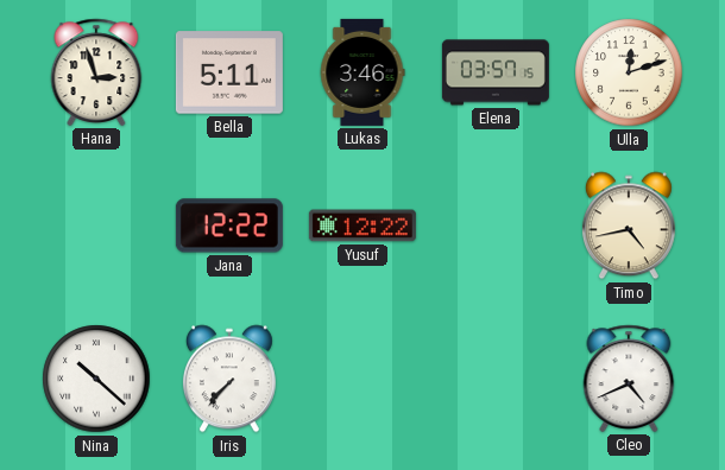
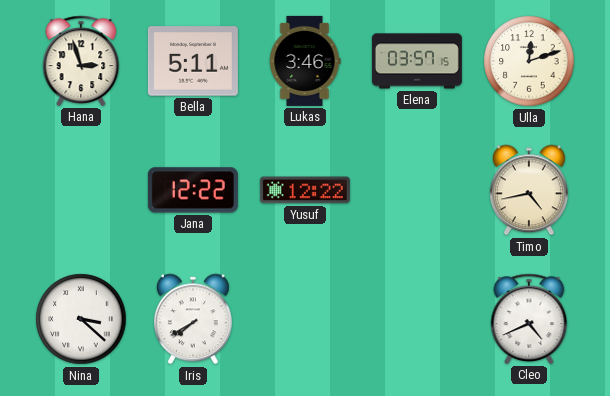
Nina: 10:22 -> 3:22
Iris: 7:37 -> 7:40
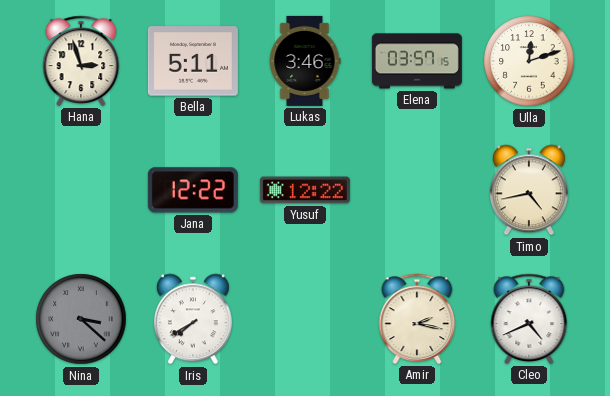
Nina dial: white -> grey
Amir: none -> 2:17
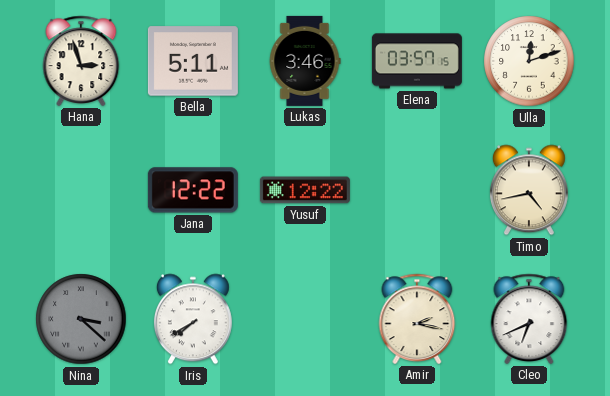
Cleo: 4:41 -> 6:41
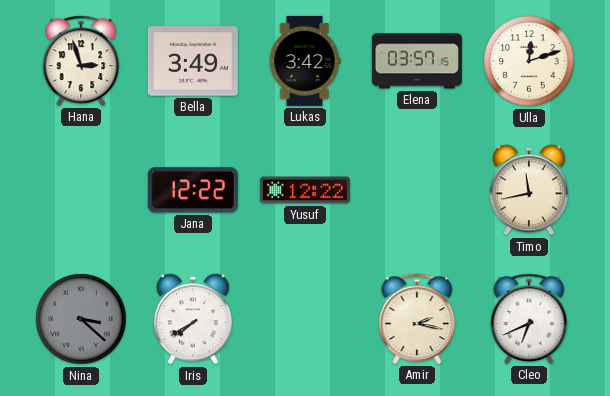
Bella: 5:11 -> 3:49
Lukas: 3:46 -> 3:42
Timo: 4:43 -> 11:43
